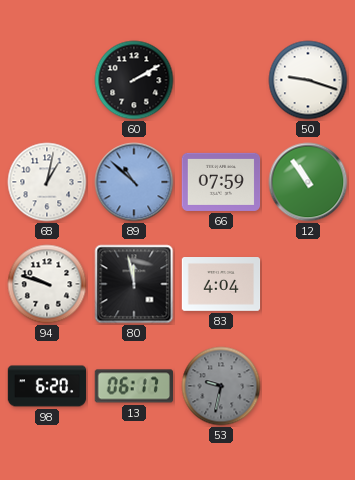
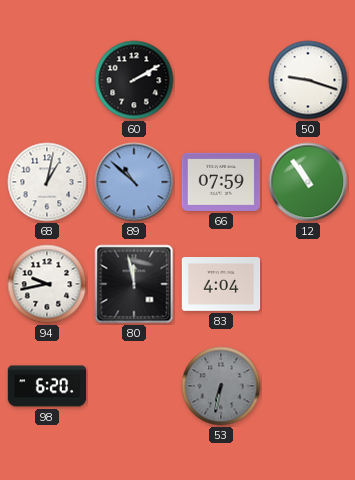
94: 9:48 -> 9:43
13: 06:17 -> none
53: 9:32 -> 6:32
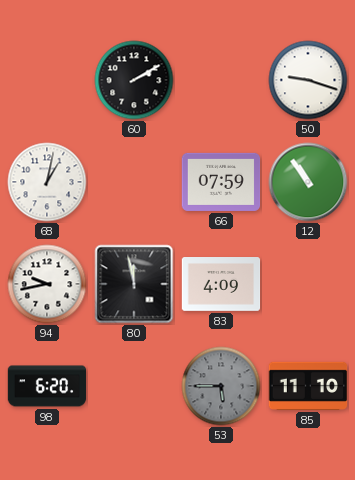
89: 10:52 -> none
83: 4:04 -> 4:09
53: 6:32 -> 5:45
85: none -> 11:10
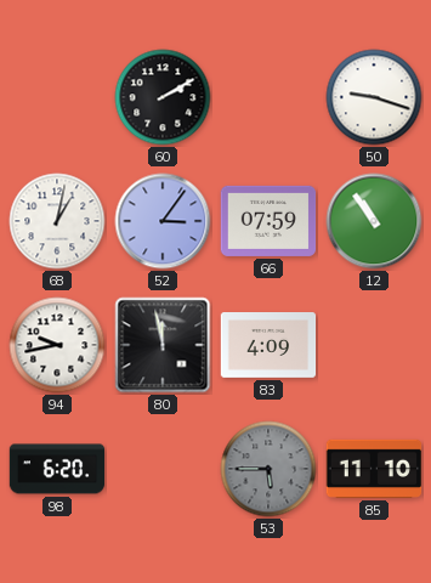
52: none -> 3:06
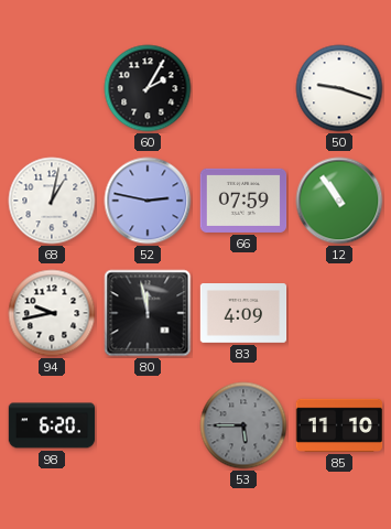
60: 2:10 -> 2:05
52: 3:06 -> 2:47
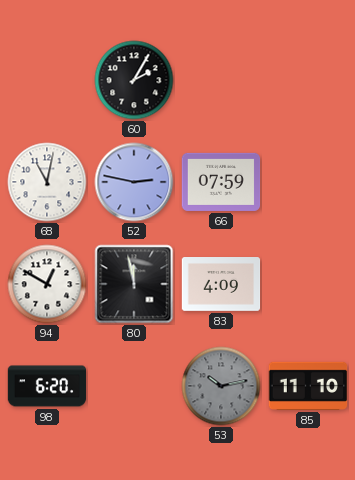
50: 9:18 -> none
68: 1:02 -> 11:02
12: 10:54 -> none
94: 9:43 -> 12:50
53: 5:45 -> 10:13
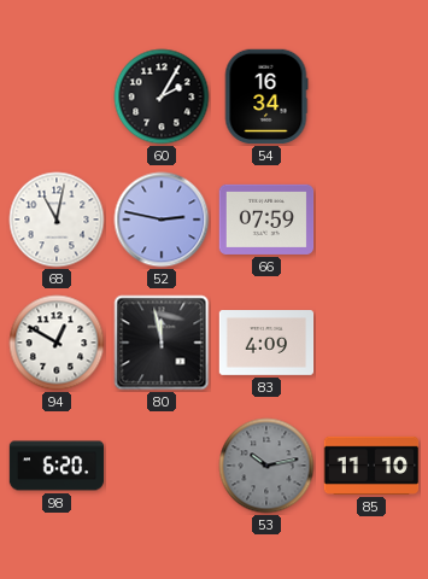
54: none -> 16:34
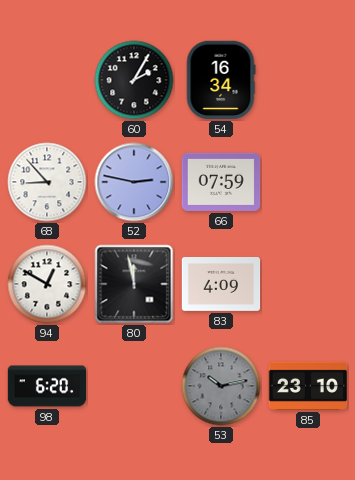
68: 11:02 -> 8:53
85: 11:10 -> 23:10
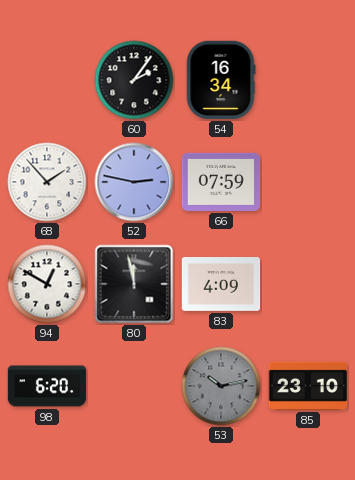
60: 2:05 -> 2:06
68: 8:53 -> 1:53
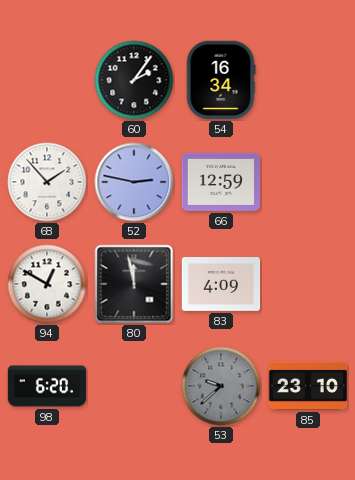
66: 07:59 -> 12:59
53: 10:13 -> 9:38
